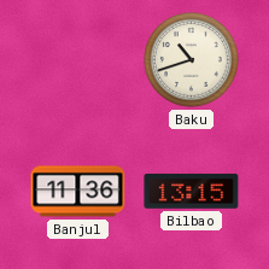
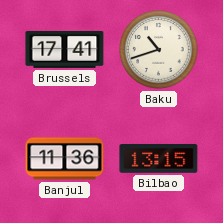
Brussels: none -> 17:41
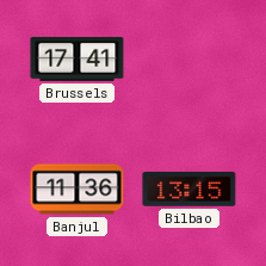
Baku: 10:42 -> none
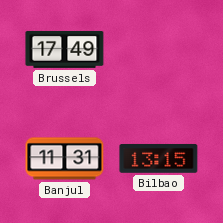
Brussels: 17:41 -> 17:49
Banjul: 11:36 -> 11:31
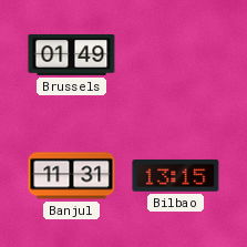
Brussels: 17:49 -> 01:49
